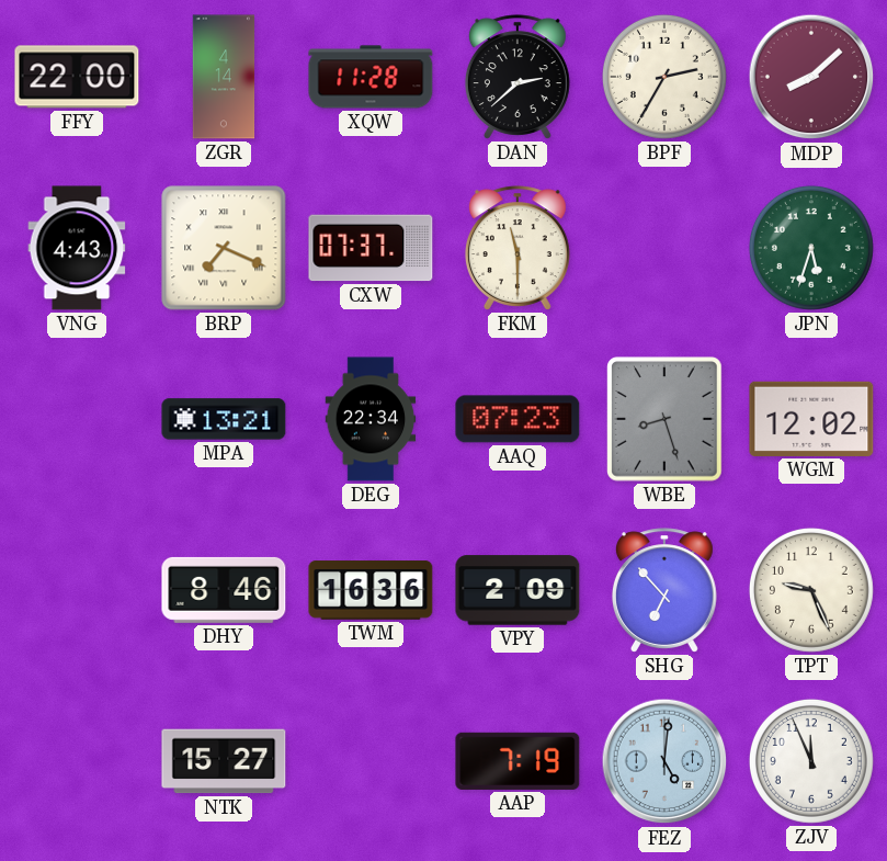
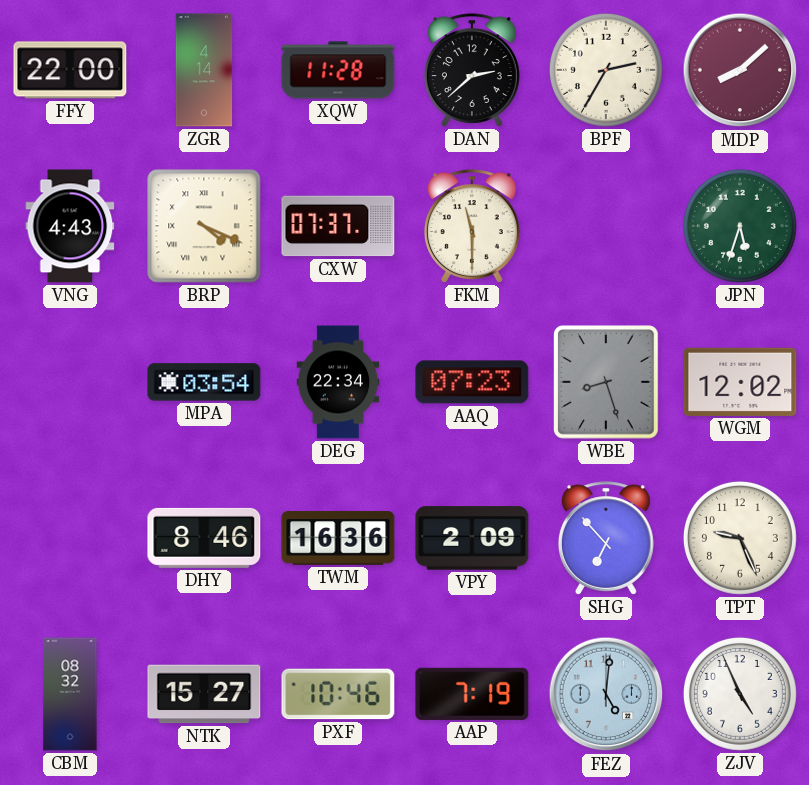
BRP: 7:19 -> 4:19
MPA: 13:21 -> 03:54
CBM: none -> 08:32
PXF: none -> 10:46
ZJV: 11:56 -> 4:56
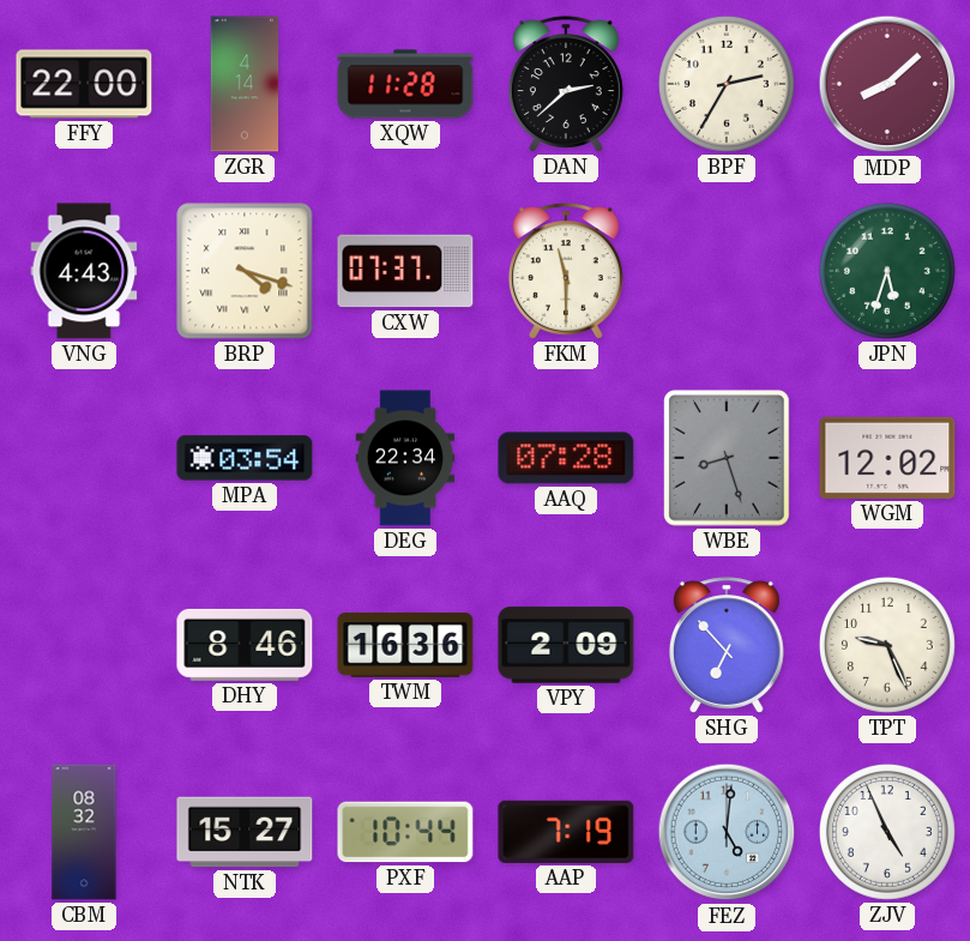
BRP: 4:19 -> 4:18
AAQ: 07:23 -> 07:28
PXF: 10:46 -> 10:44
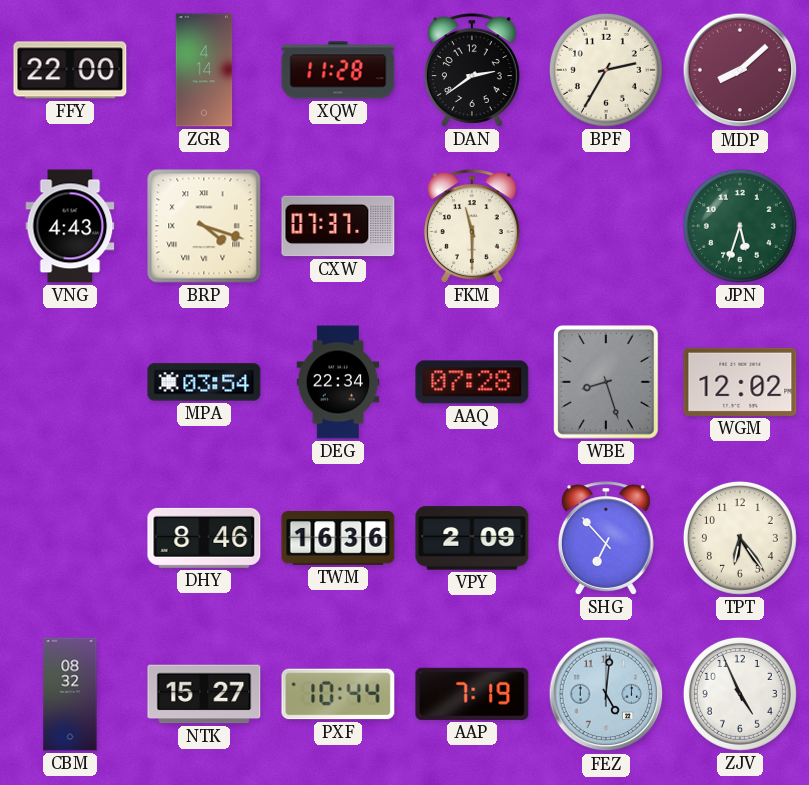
DAN: 2:38 -> 2:39
TPT: 9:26 -> 6:24
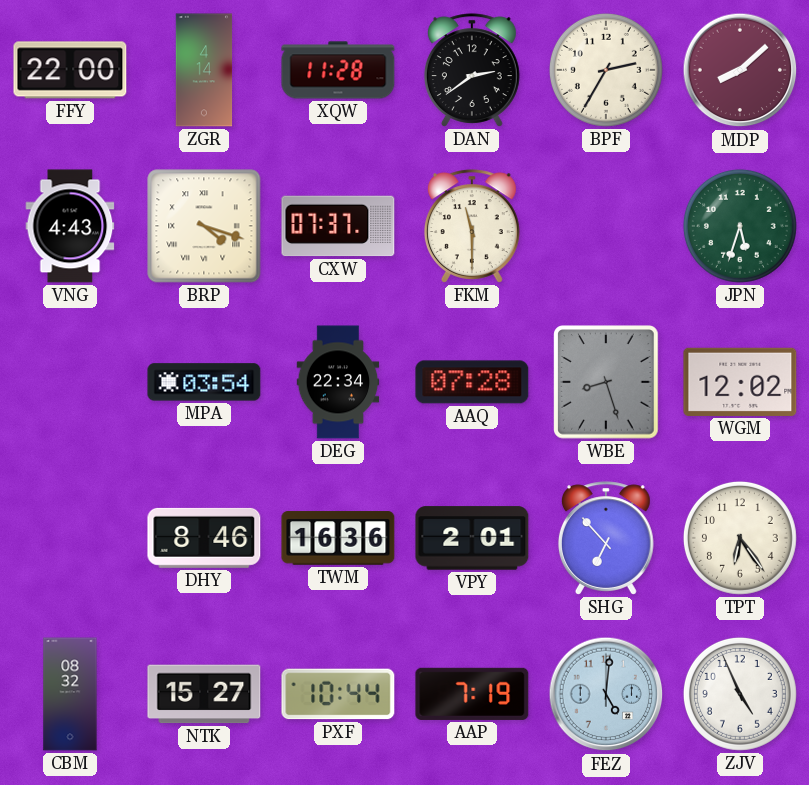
VPY: 2:09 -> 2:01
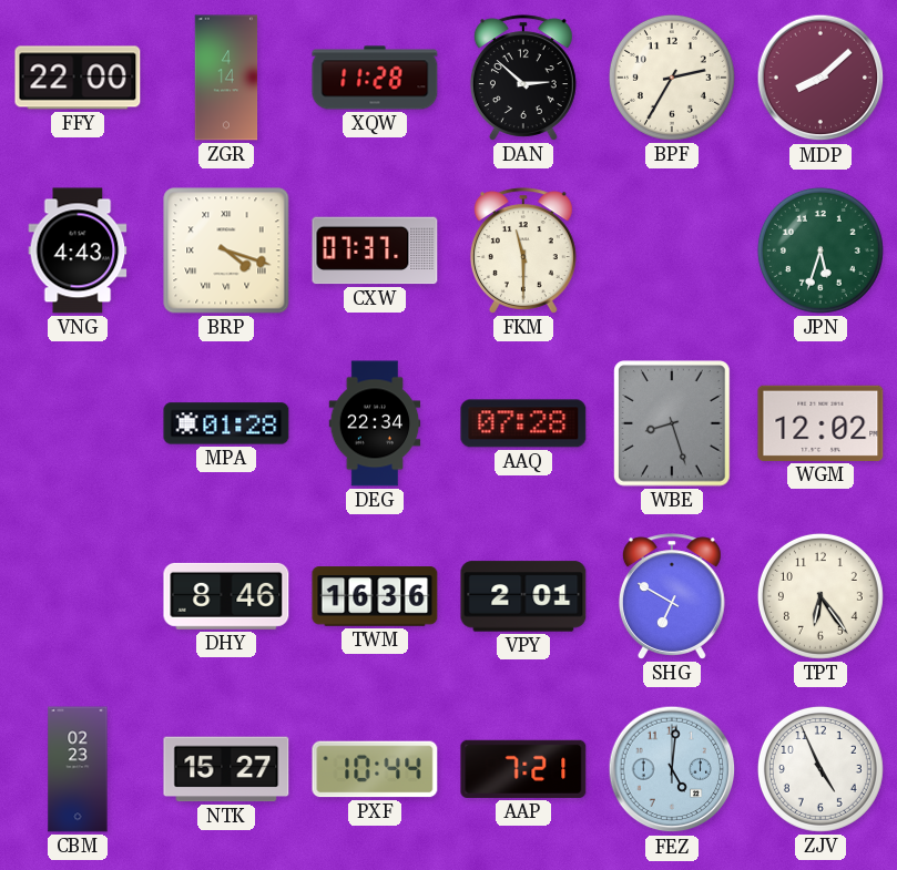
DAN: 2:39 -> 2:52
MPA: 03:54 -> 01:28
SHG: 6:53 -> 6:50
CBM: 08:32 -> 02:23
AAP: 7:19 -> 7:21
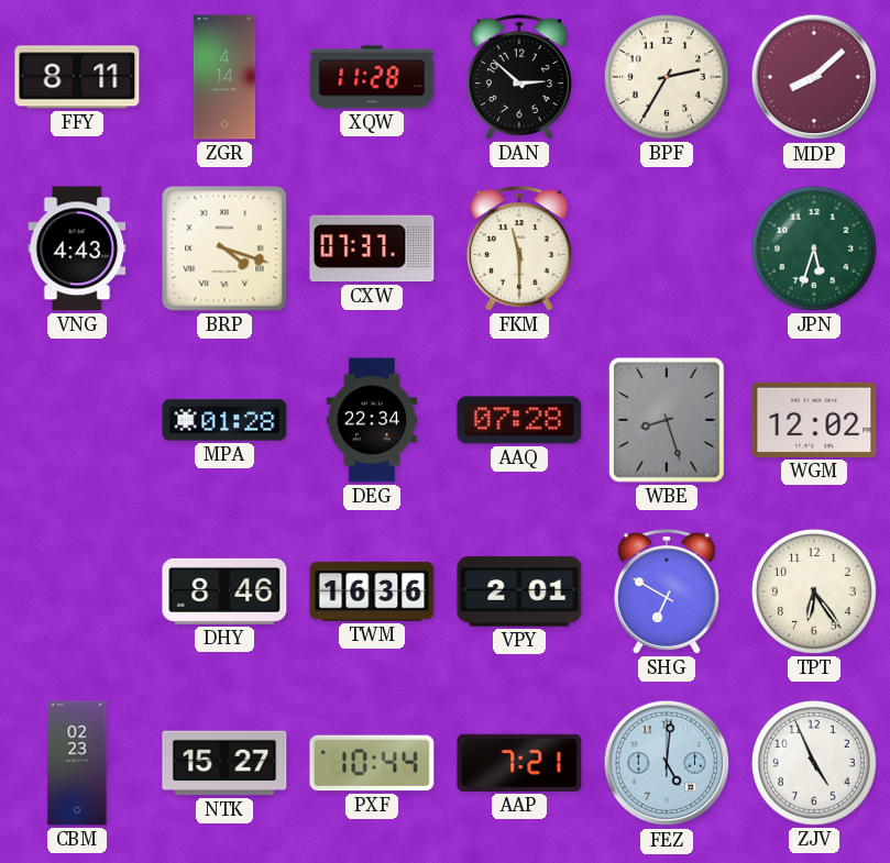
FFY: 22:00 -> 8:11
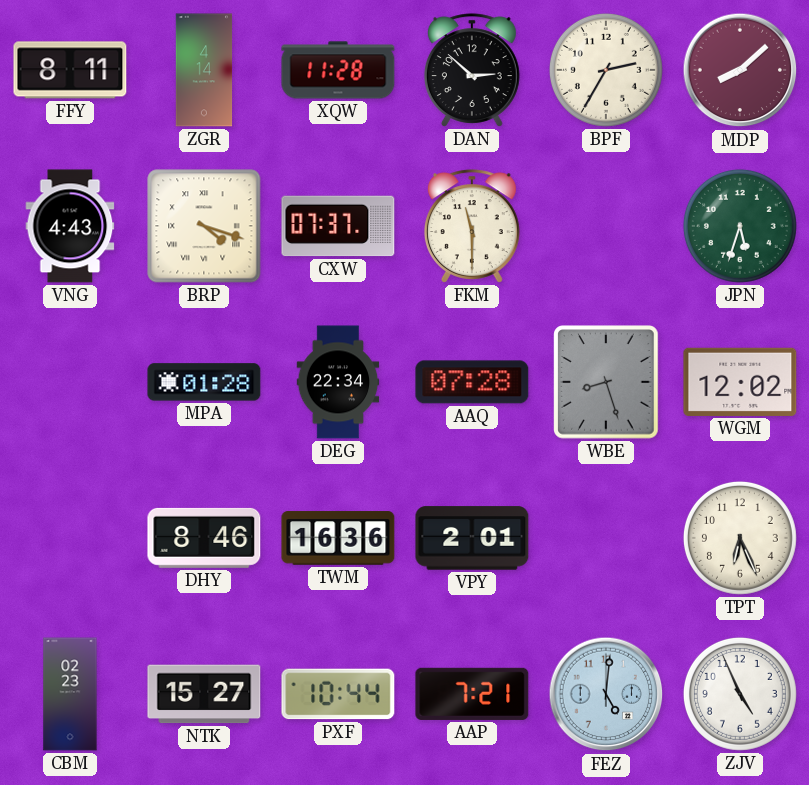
SHG: 6:50 -> none
TPT: 6:24 -> 6:26
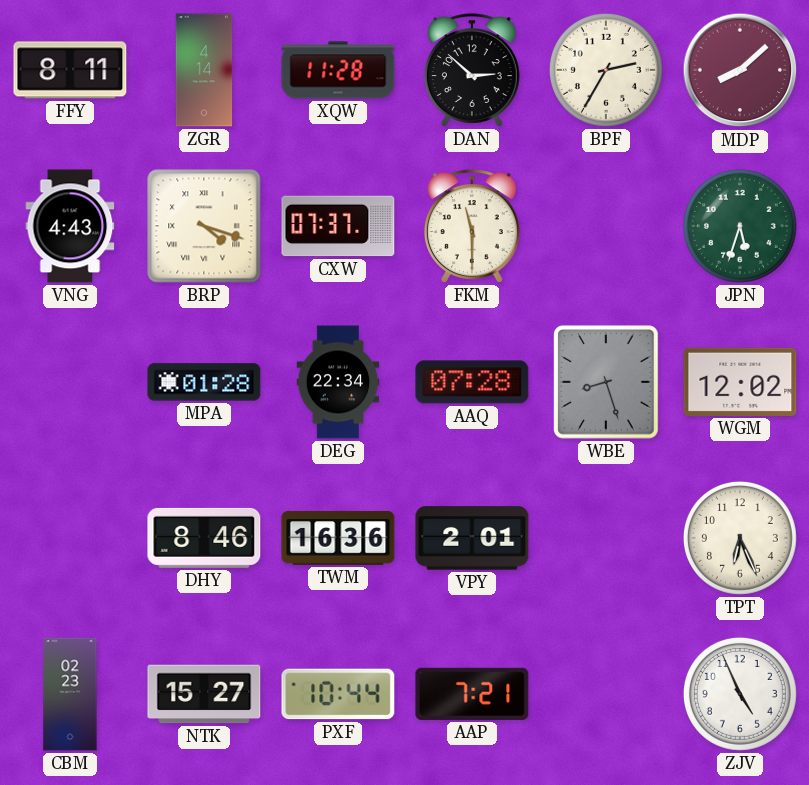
FEZ: 5:01 -> none
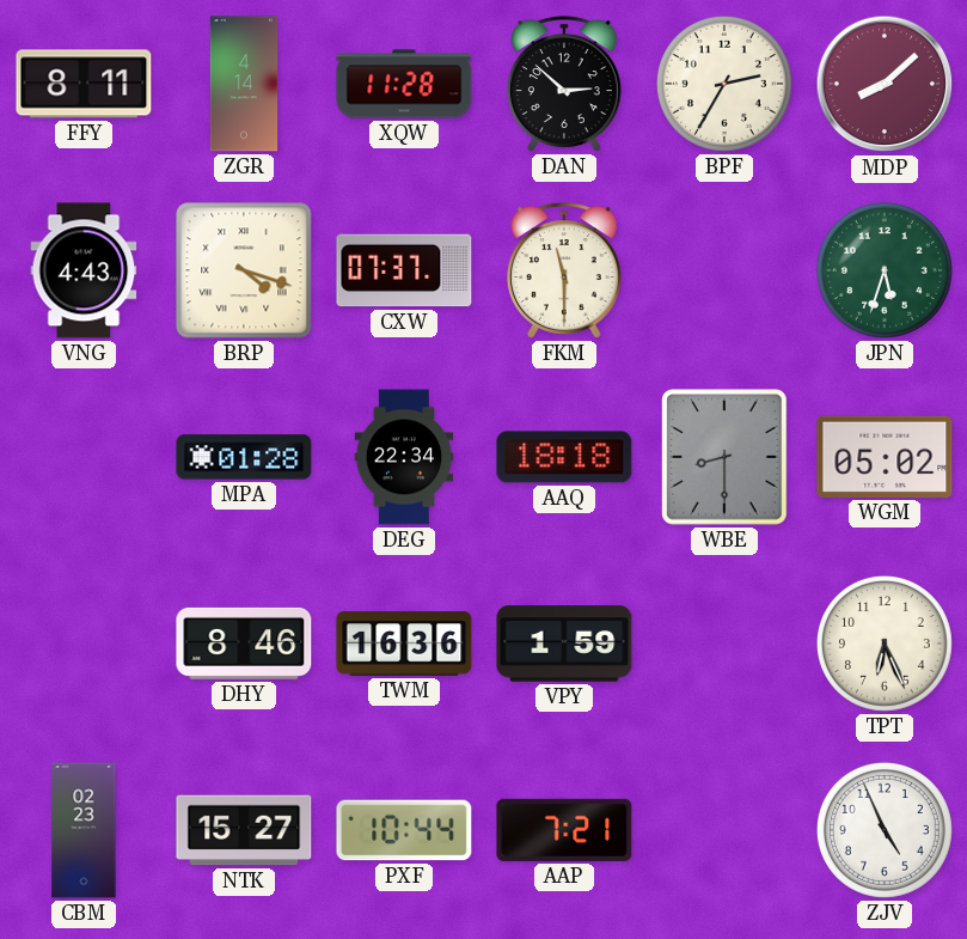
AAQ: 07:28 -> 18:18
WBE: 8:27 -> 8:30
WGM: 12:02 -> 05:02
VPY: 2:01 -> 1:59
